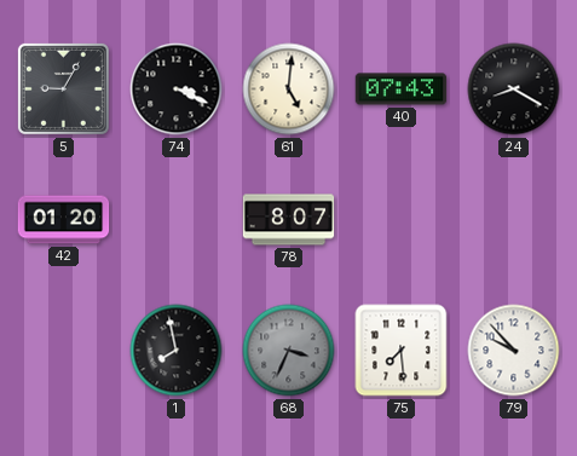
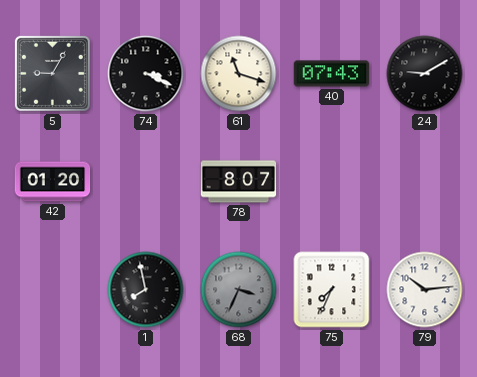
61: 5:01 -> 11:18
24: 8:20 -> 9:10
75: 7:29 -> 7:34
79: 9:53 -> 10:14
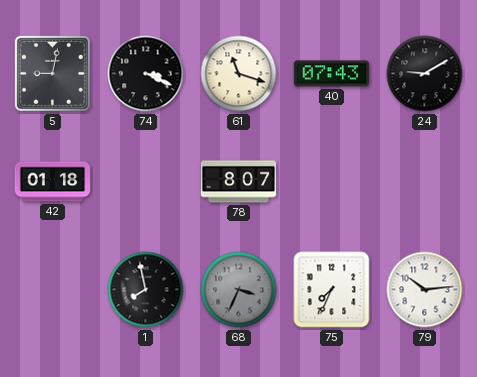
5: 9:05 -> 9:02
42: 01:20 -> 01:18
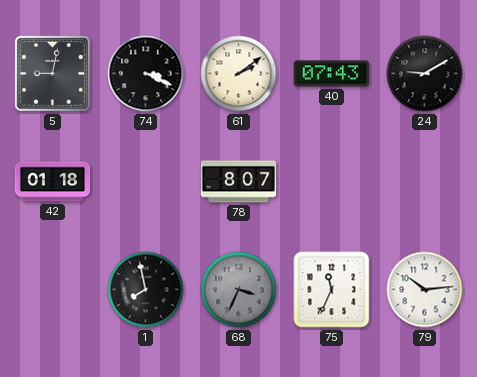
61: 11:18 -> 2:09
75: 7:34 -> 11:34
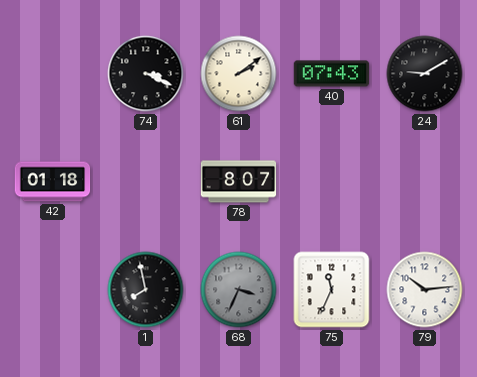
5: 9:02 -> none
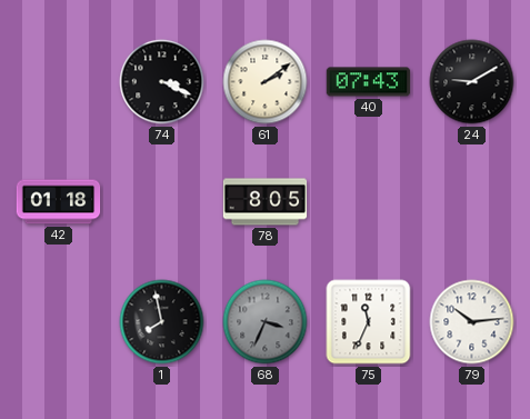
78: 8:07 -> 8:05
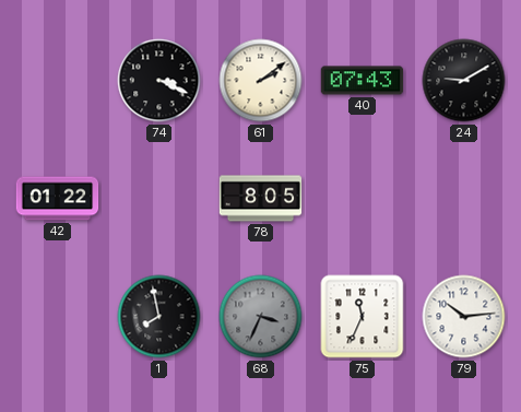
42: 01:18 -> 01:22
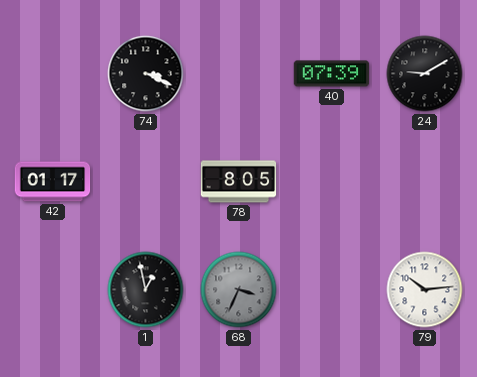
61: 2:09 -> none
40: 07:43 -> 07:39
42: 01:22 -> 01:17
1: 7:58 -> 12:58
75: 11:34 -> none
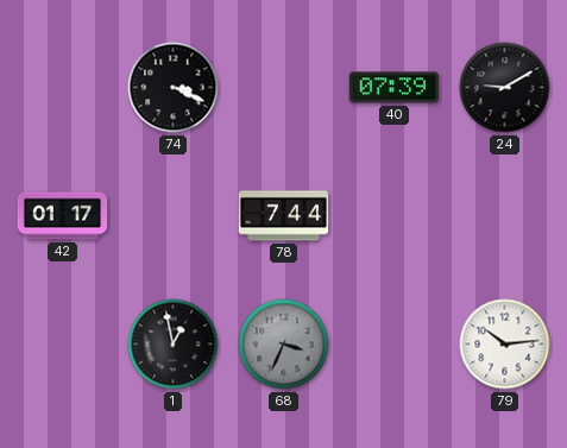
78: 8:05 -> 7:44
